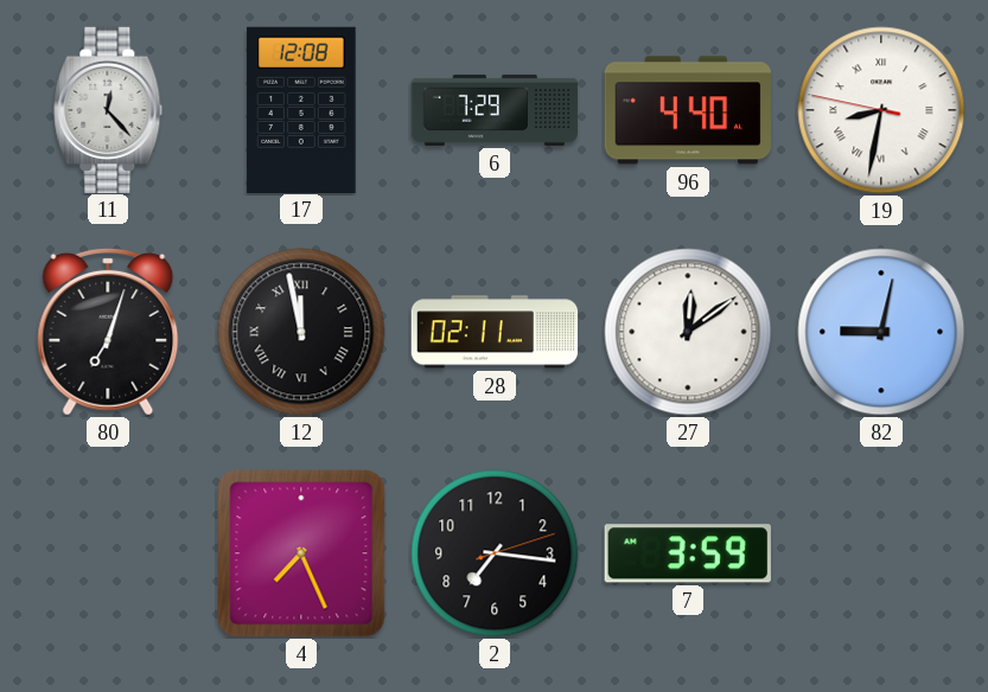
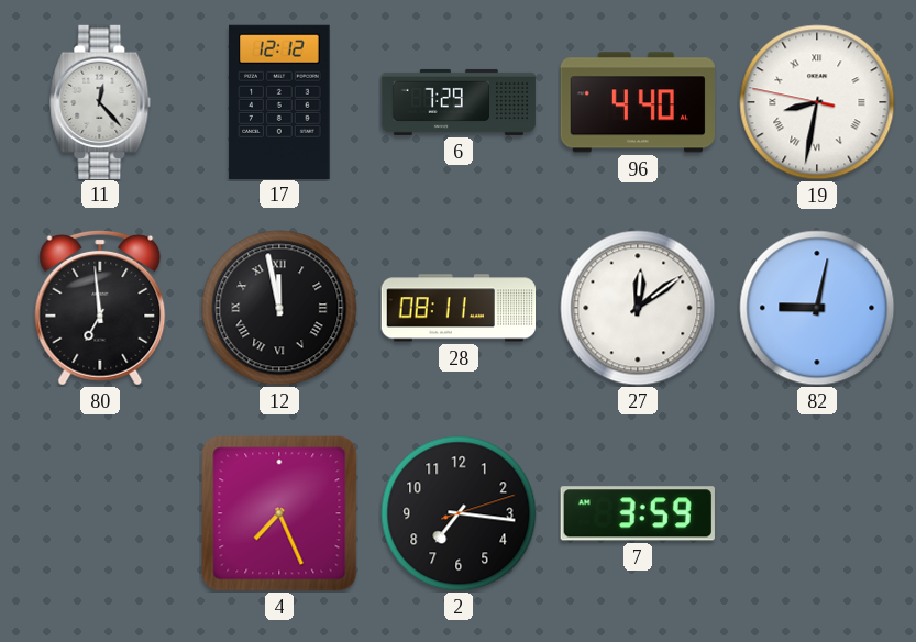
17: 12:08 -> 12:12
80: 7:03 -> 6:59
28: 02:11 -> 08:11
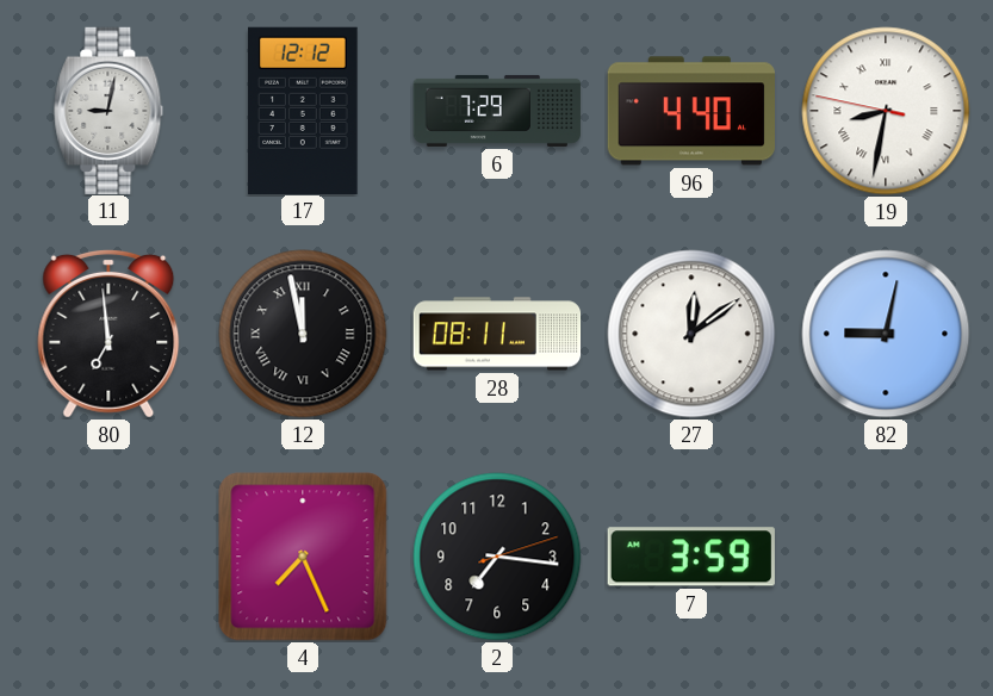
11: 12:23 -> 9:02
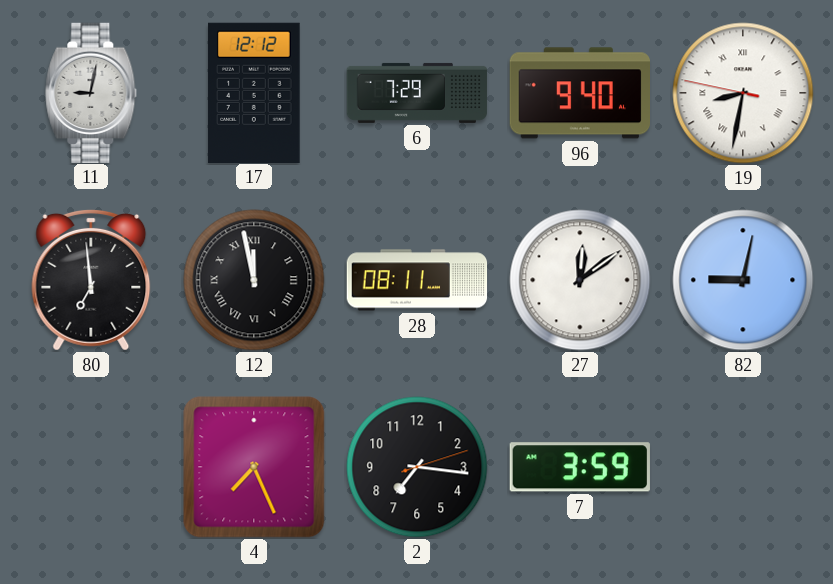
96: 4:40 -> 9:40
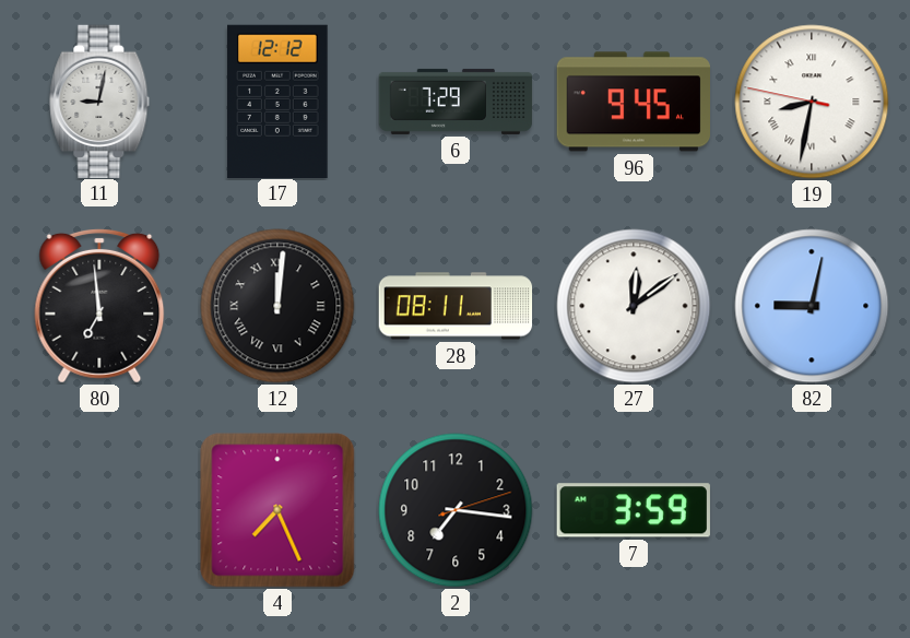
96: 9:40 -> 9:45
12: 11:58 -> 12:01
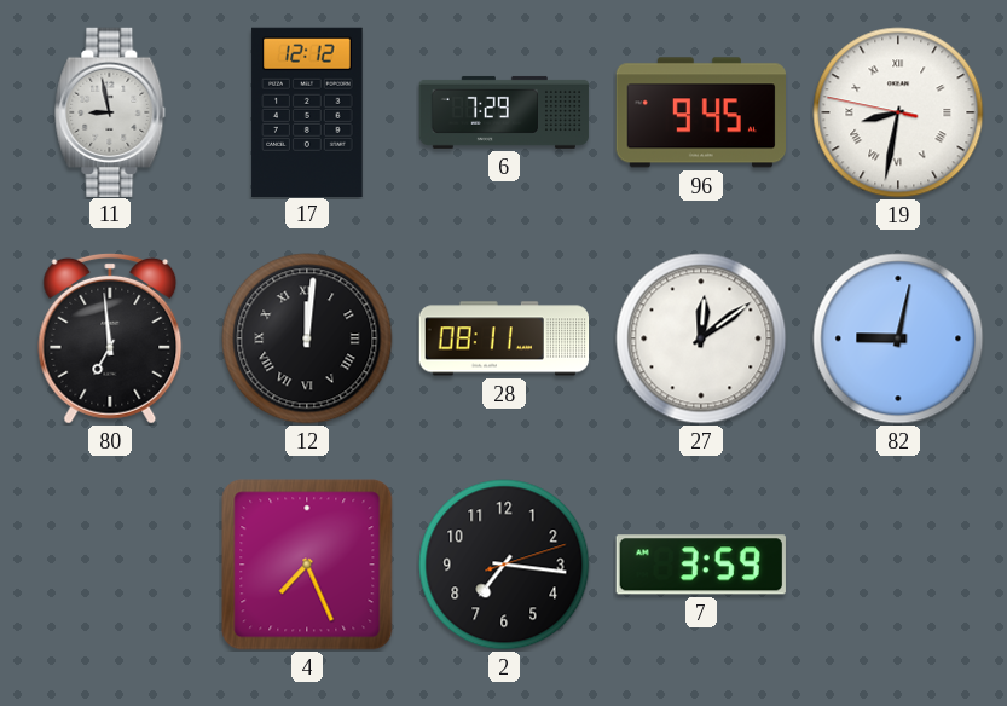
11: 9:02 -> 8:58
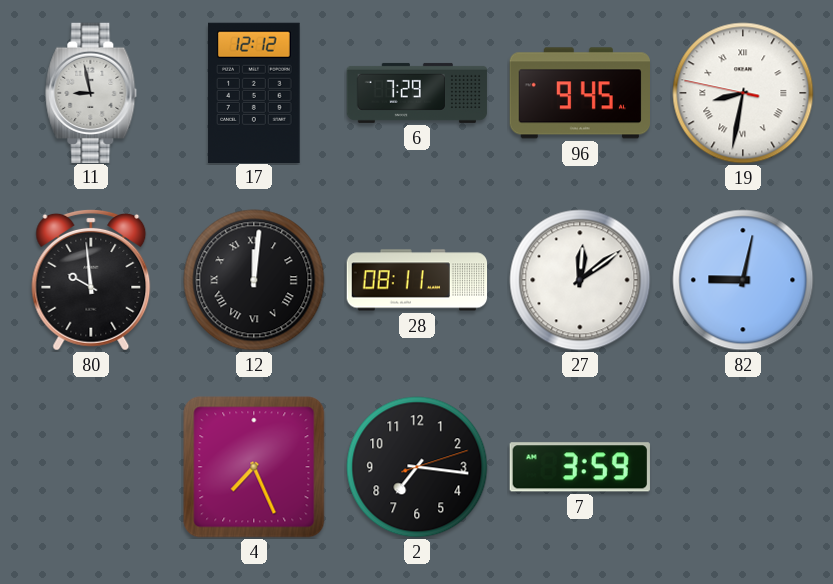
80: 6:59 -> 9:59
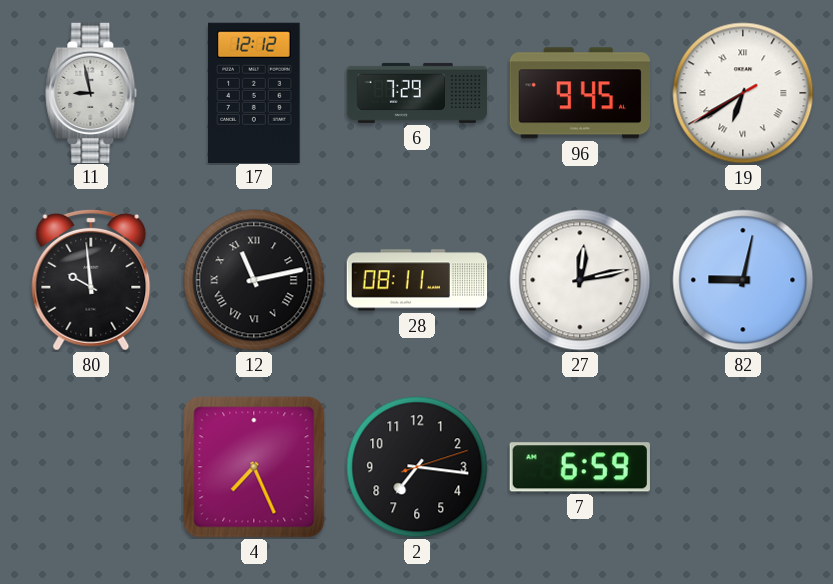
19: 8:31 -> 6:39
12: 12:01 -> 11:13
27: 12:09 -> 12:13
7: 3:59 -> 6:59
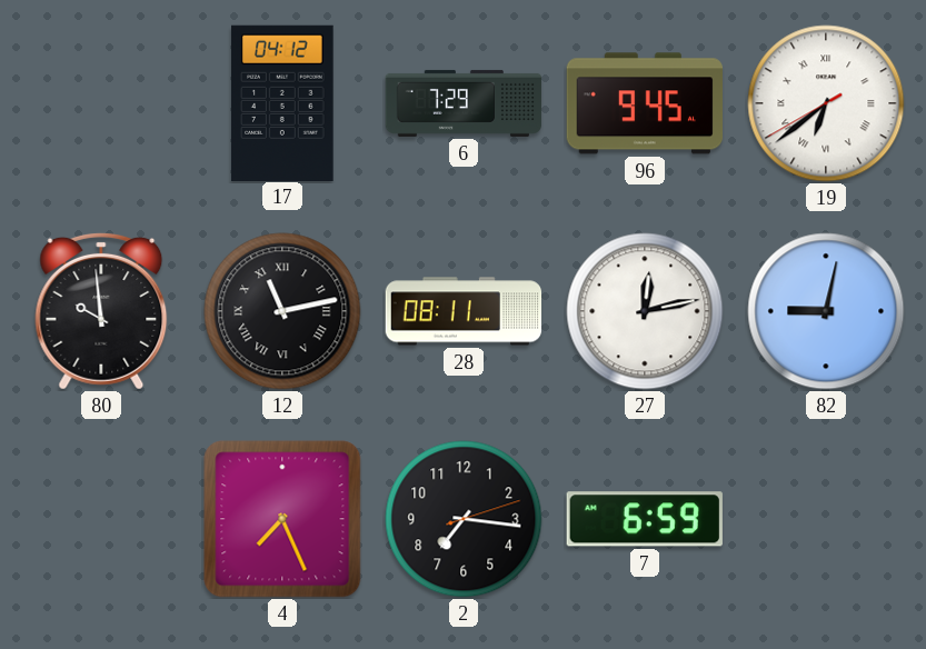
11: 8:58 -> none
17: 12:12 -> 04:12
19: 6:39 -> 6:38
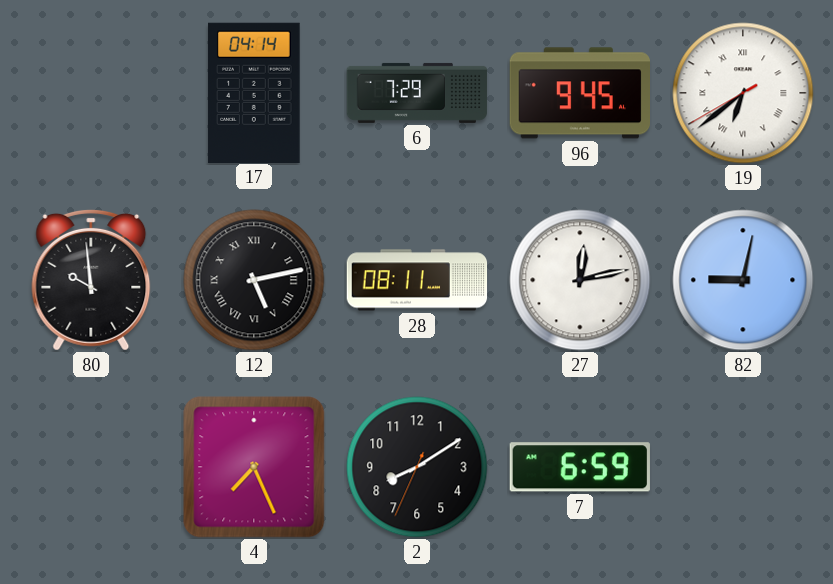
17: 04:12 -> 04:14
12: 11:13 -> 5:13
2: 7:16 -> 8:09
